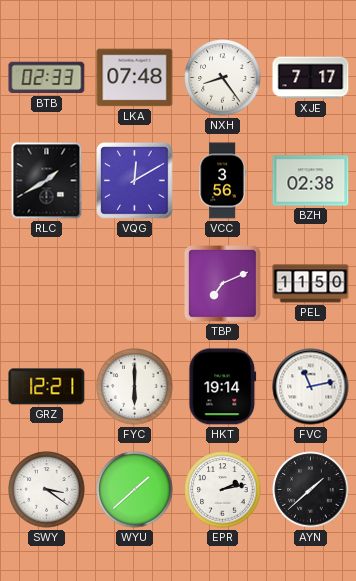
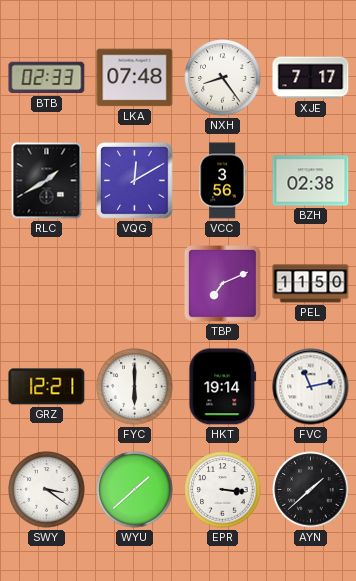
EPR: 2:13 -> 3:16
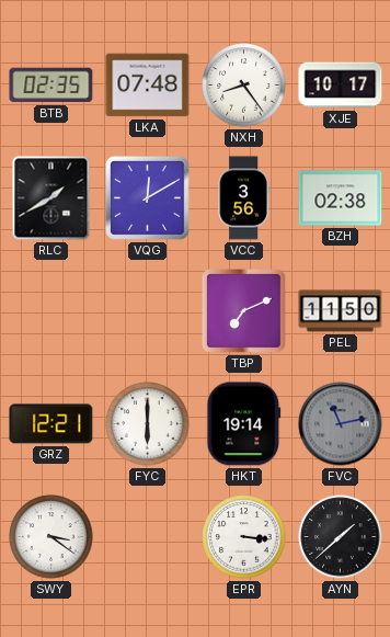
BTB: 02:33 -> 02:35
XJE: 7:17 -> 10:17
FVC dial: white -> grey
WYU: 1:38 -> none
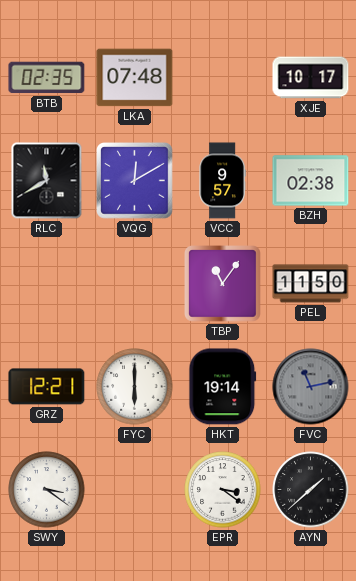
NXH: 8:24 -> none
RLC: 1:40 -> 11:40
VCC: 3:56 -> 9:57
TBP: 7:11 -> 11:06
EPR: 3:16 -> 3:21
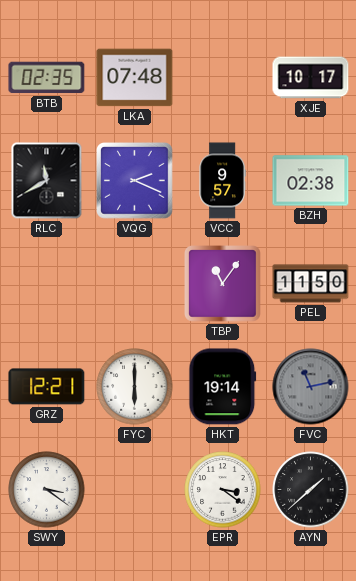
VQG: 12:10 -> 2:19
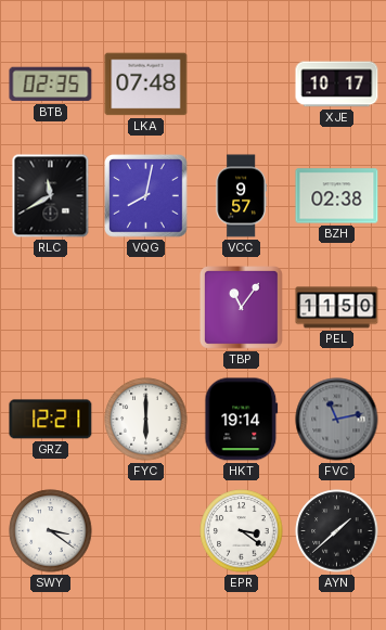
VQG: 2:19 -> 8:02
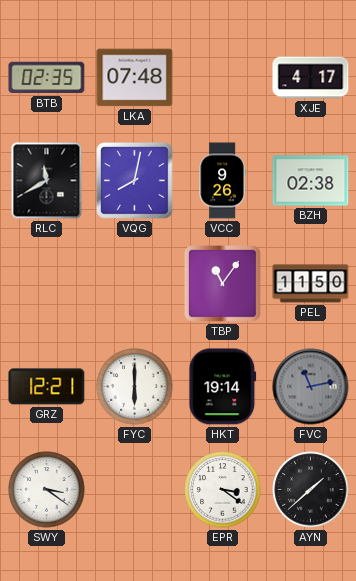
XJE: 10:17 -> 4:17
VCC: 9:57 -> 9:26
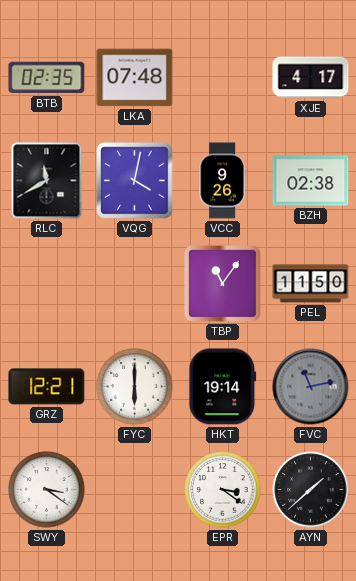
VQG: 8:02 -> 4:02
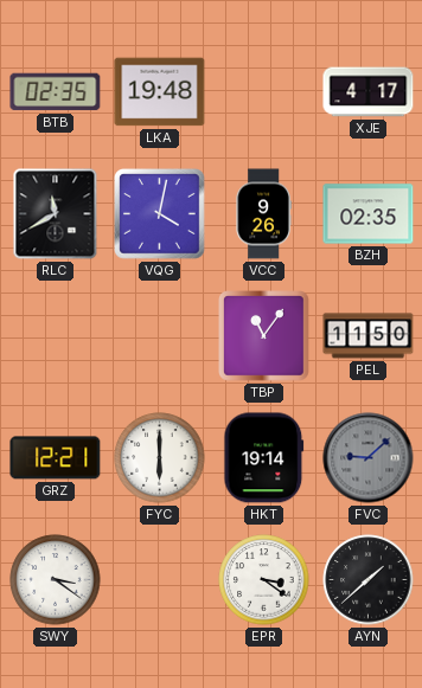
LKA: 07:48 -> 19:48
BZH: 02:38 -> 02:35
FVC: 11:13 -> 9:08
